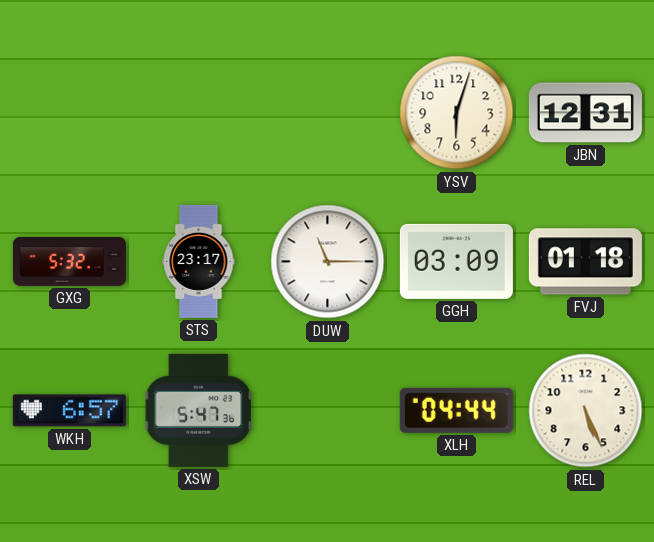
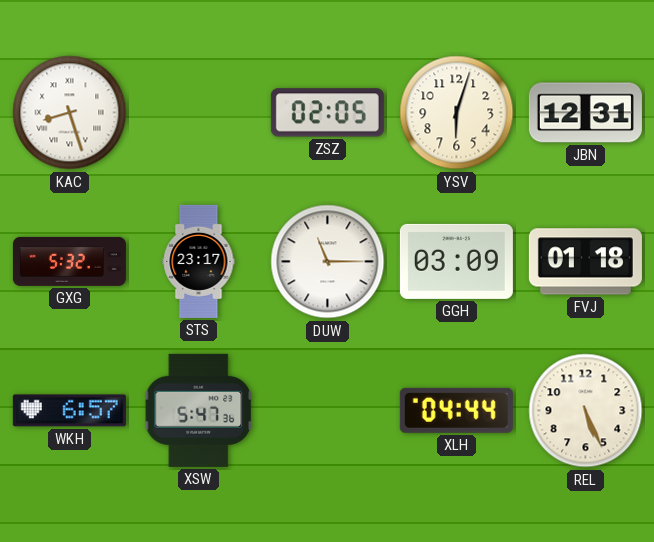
KAC: none -> 8:27
ZSZ: none -> 02:05
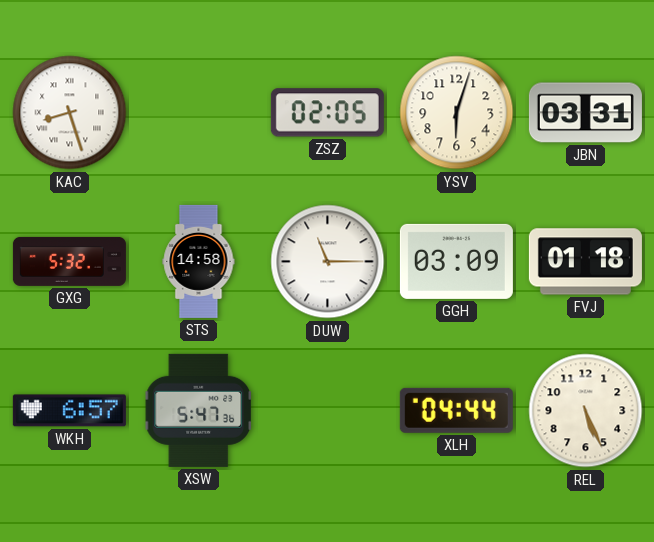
JBN: 12:31 -> 03:31
STS: 23:17 -> 14:58
